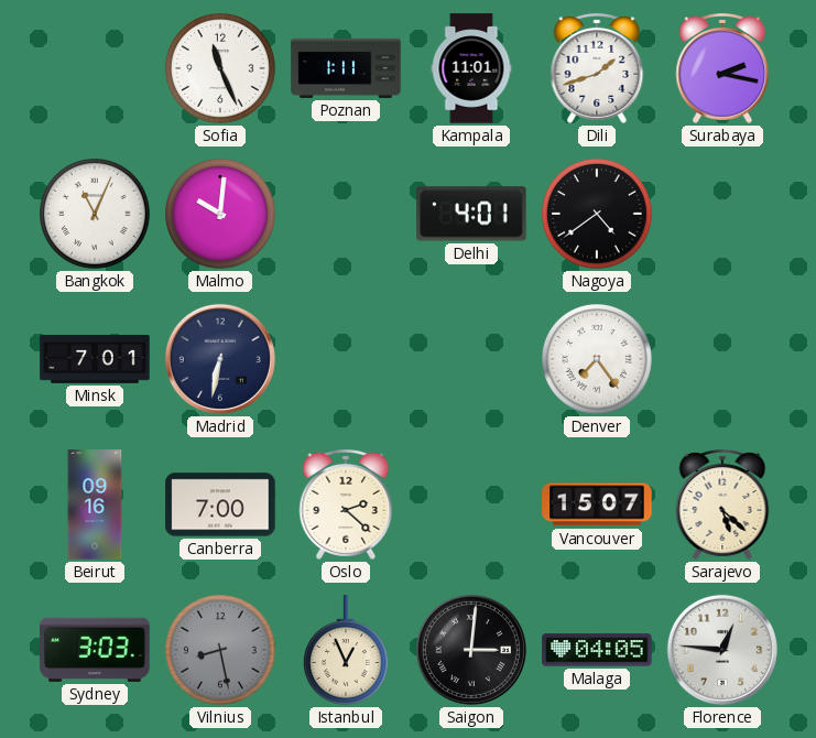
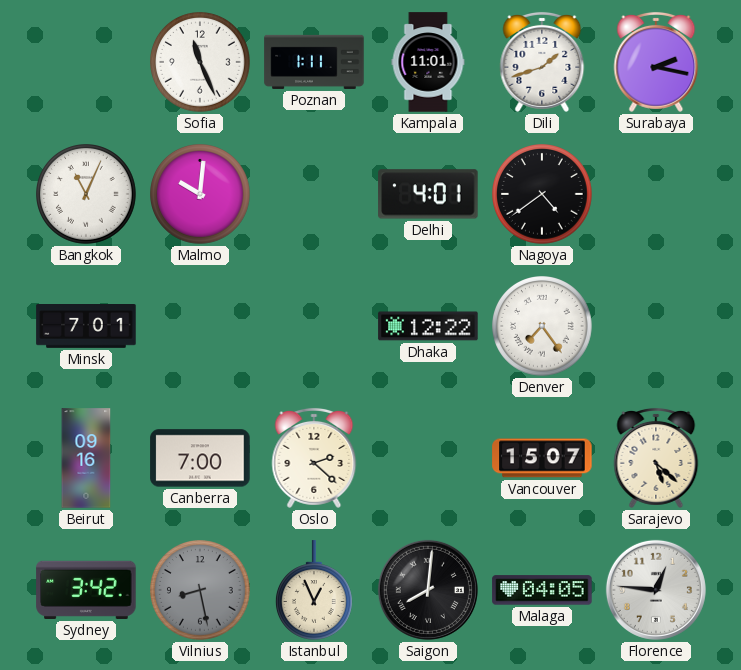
Madrid: 6:32 -> none
Dhaka: none -> 12:22
Sydney: 3:03 -> 3:42
Saigon: 3:01 -> 8:01
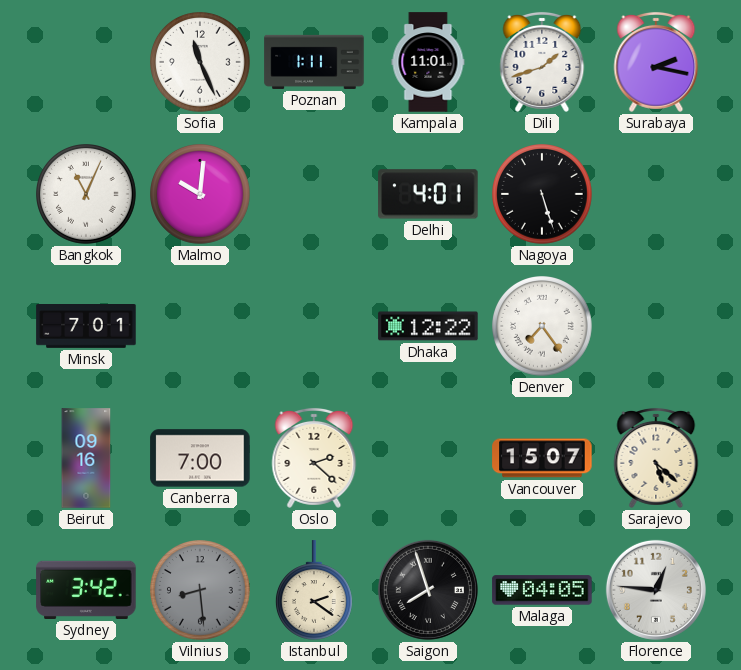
Nagoya: 4:39 -> 5:27
Vilnius: 8:28 -> 8:29
Istanbul: 12:56 -> 2:21
Saigon: 8:01 -> 7:57
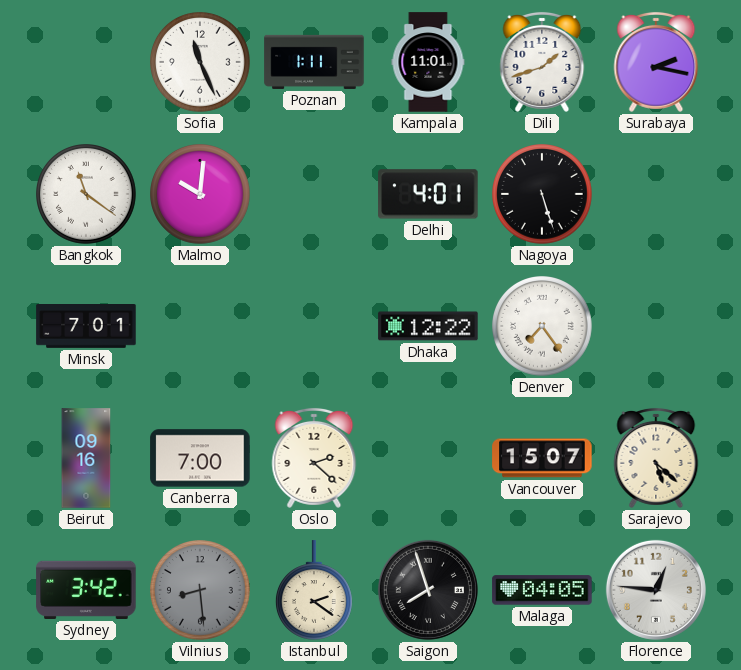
Bangkok: 11:04 -> 11:21
